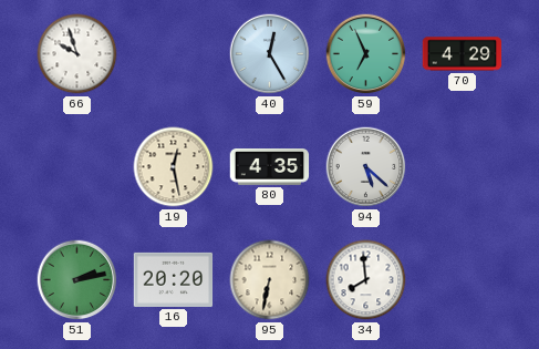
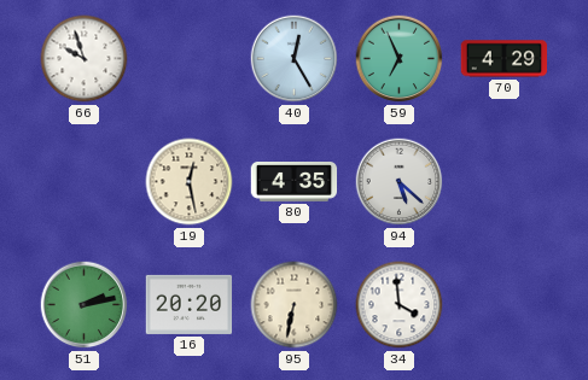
34: 7:59 -> 3:59
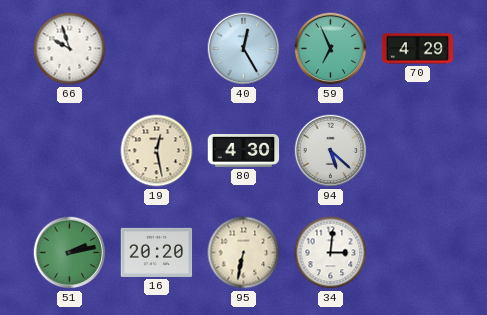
80: 4:35 -> 4:30
34: 3:59 -> 3:01
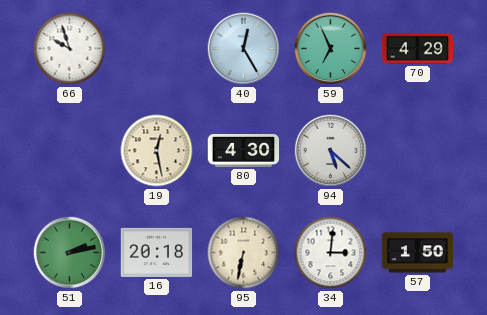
16: 20:20 -> 20:18
57: none -> 1:50
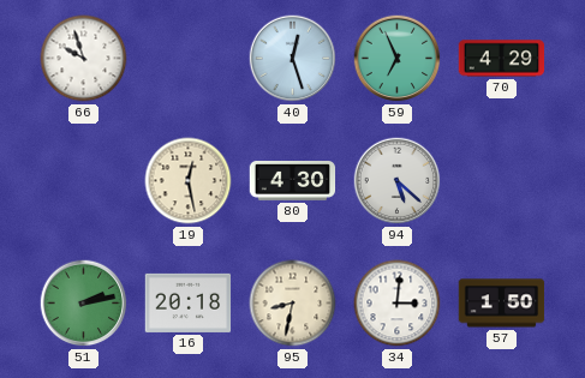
40: 12:25 -> 12:27
95: 6:32 -> 8:32
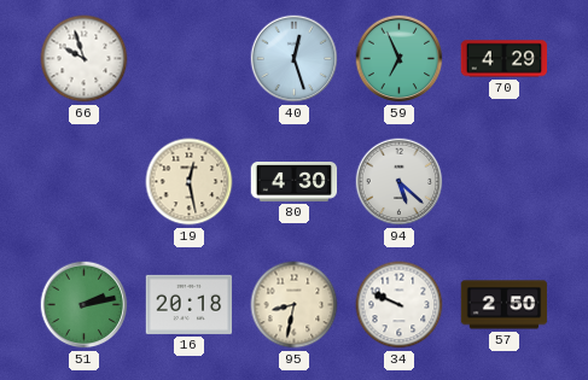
34: 3:01 -> 9:49
57: 1:50 -> 2:50
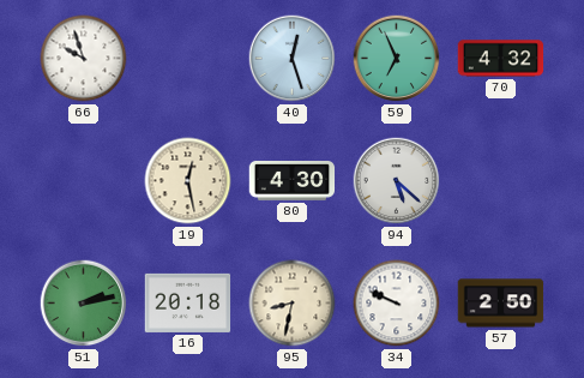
70: 4:29 -> 4:32
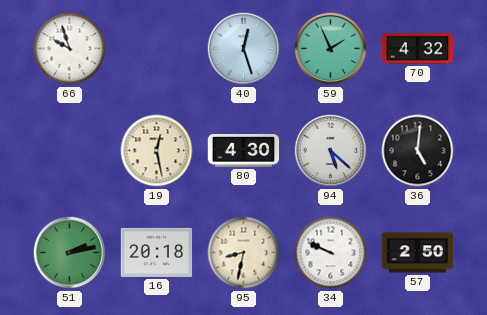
59: 6:56 -> 1:56
36: none -> 5:01
